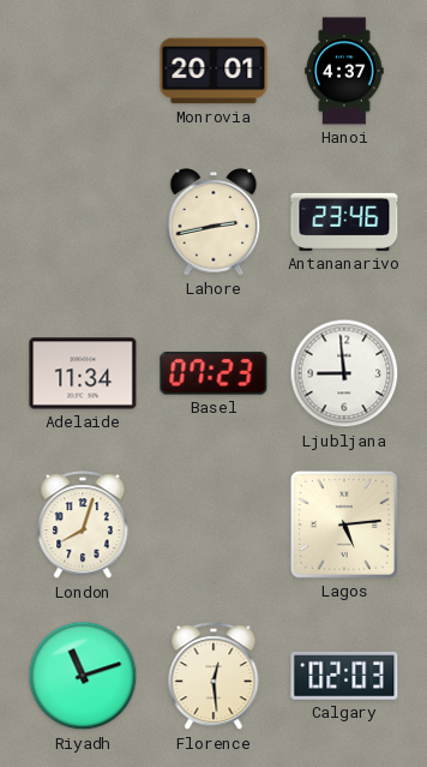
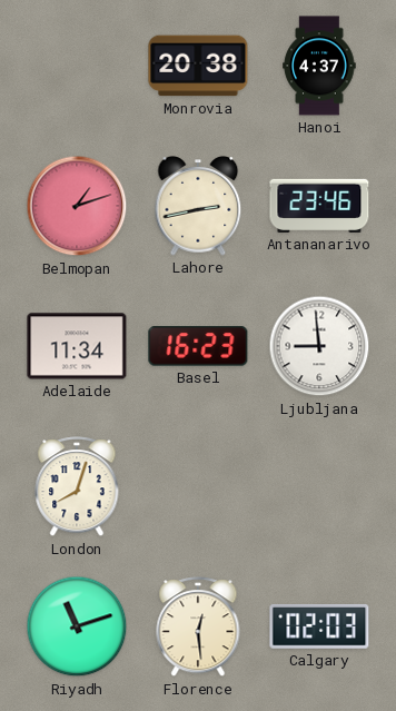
Monrovia: 20:01 -> 20:38
Belmopan: none -> 1:12
Basel: 07:23 -> 16:23
Lagos: 5:14 -> none
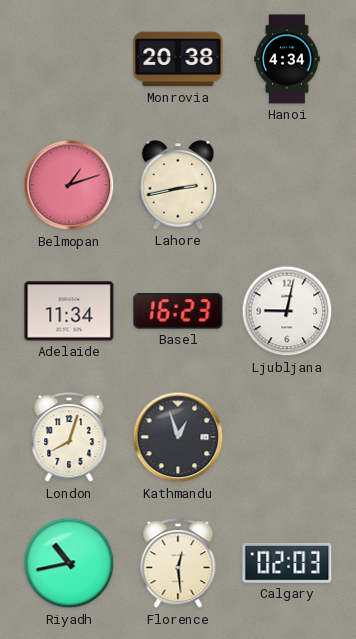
Hanoi: 4:37 -> 4:34
Antananarivo: 23:46 -> none
Ljubljana: 8:59 -> 9:02
Kathmandu: none -> 12:57
Riyadh: 11:12 -> 10:43
